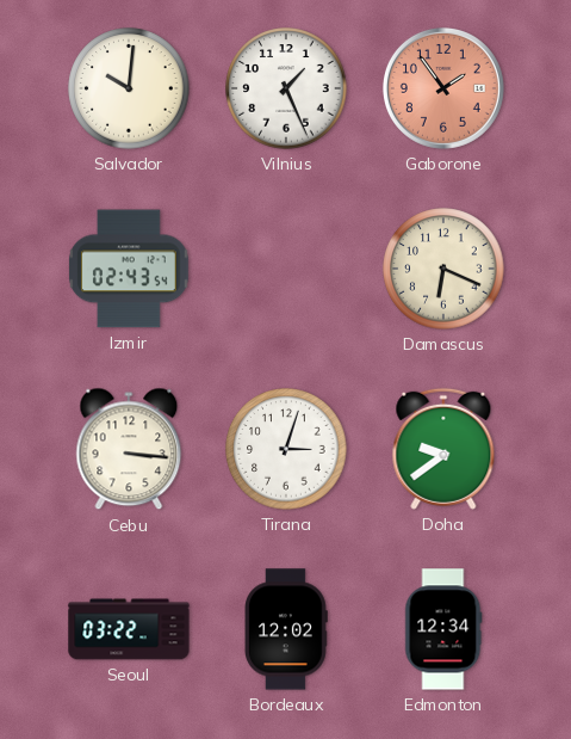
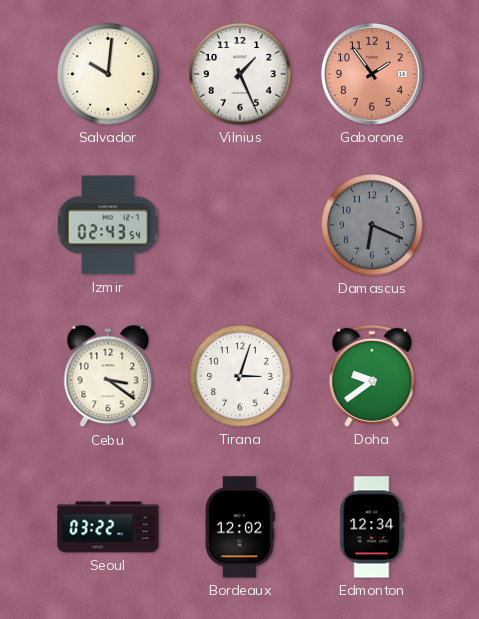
Damascus dial: cream -> grey
Cebu: 3:16 -> 3:21
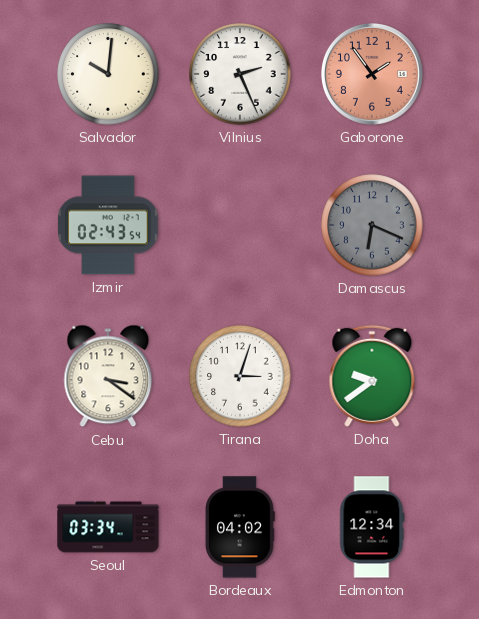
Vilnius: 1:26 -> 2:26
Seoul: 03:22 -> 03:34
Bordeaux: 12:02 -> 04:02
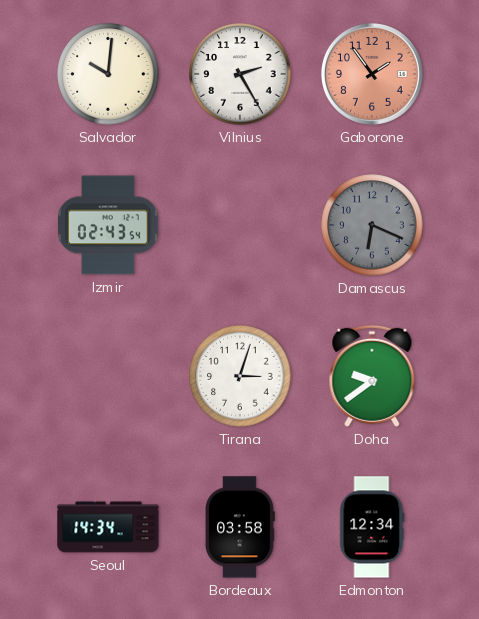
Vilnius: 2:26 -> 2:25
Cebu: 3:21 -> none
Seoul: 03:34 -> 14:34
Bordeaux: 04:02 -> 03:58
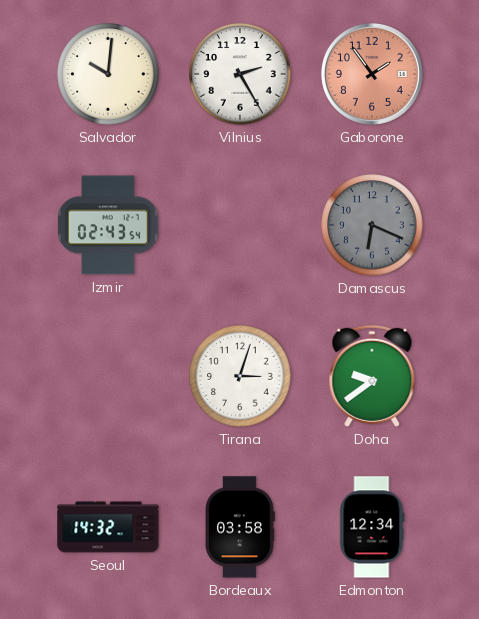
Seoul: 14:34 -> 14:32
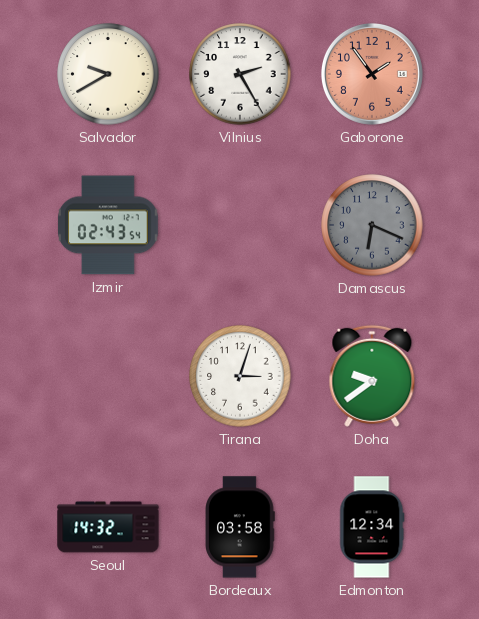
Salvador: 10:01 -> 9:40
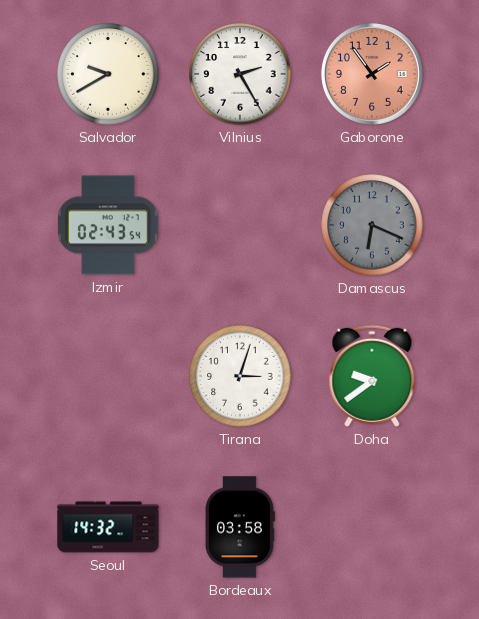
Edmonton: 12:34 -> none
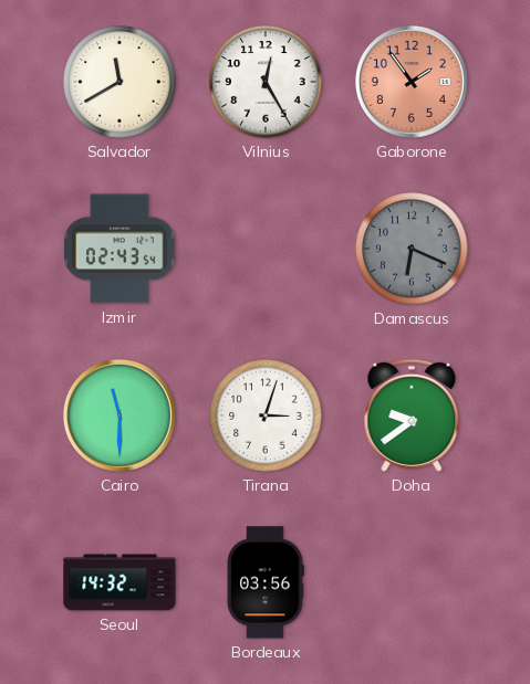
Salvador: 9:40 -> 11:40
Vilnius: 2:25 -> 12:25
Cairo: none -> 11:30
Bordeaux: 03:58 -> 03:56
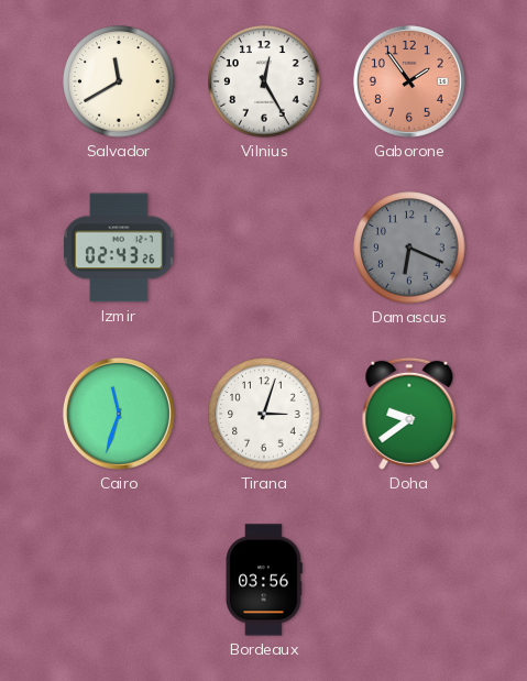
Izmir: 02:43:54 -> 02:43:26
Cairo: 11:30 -> 11:33
Seoul: 14:32 -> none
